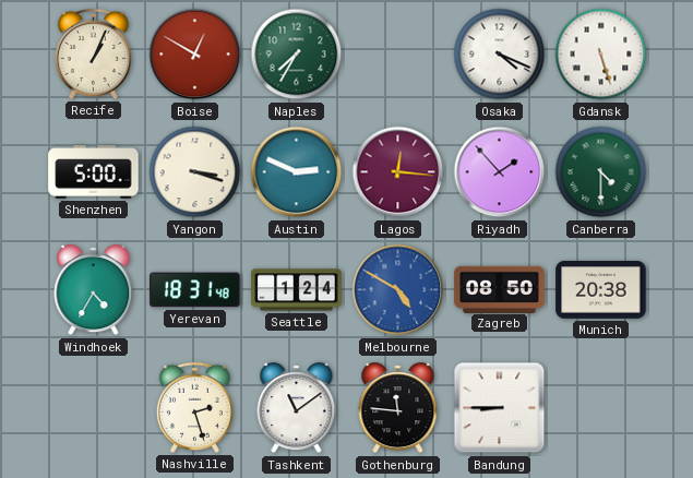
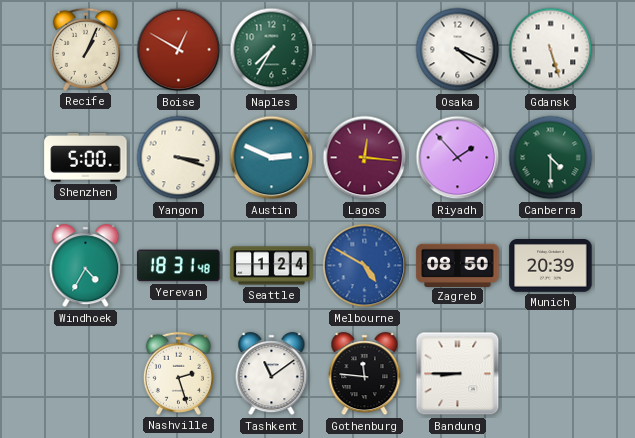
Munich: 20:38 -> 20:39
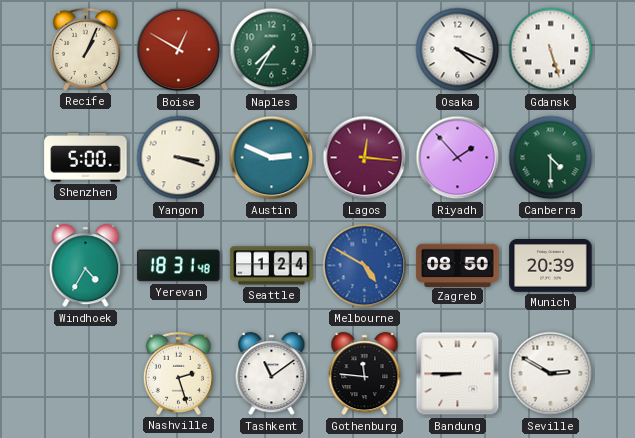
Seville: none -> 2:50
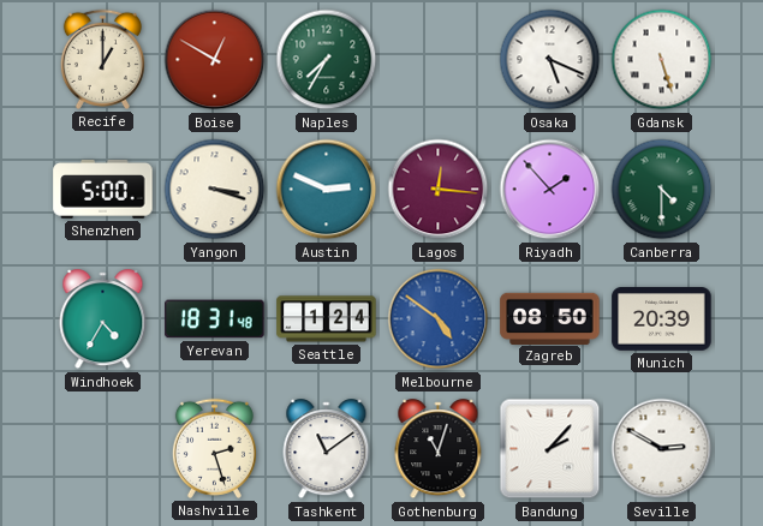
Recife: 1:04 -> 1:00
Osaka: 4:19 -> 5:19
Melbourne: 4:50 -> 4:51
Gothenburg: 11:46 -> 11:03
Bandung: 8:45 -> 2:07
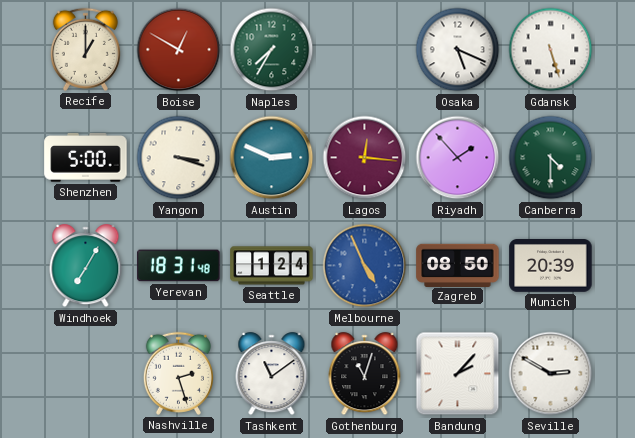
Windhoek: 4:35 -> 7:05
Melbourne: 4:51 -> 4:56
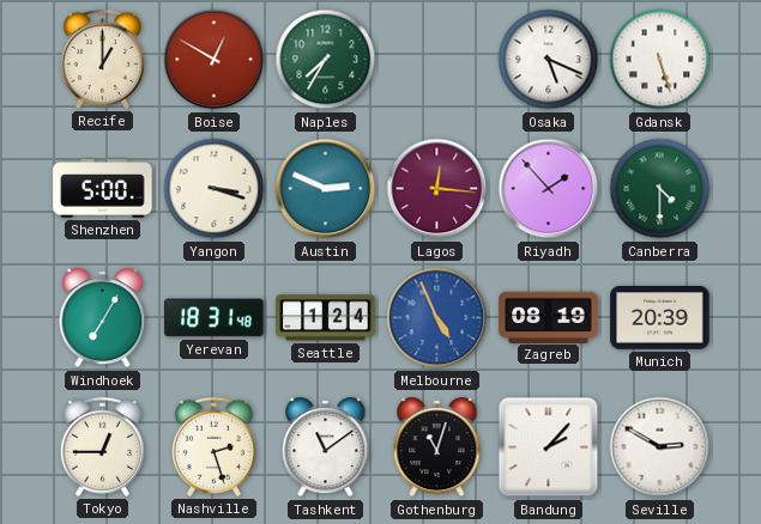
Zagreb: 08:50 -> 08:19
Tokyo: none -> 12:45
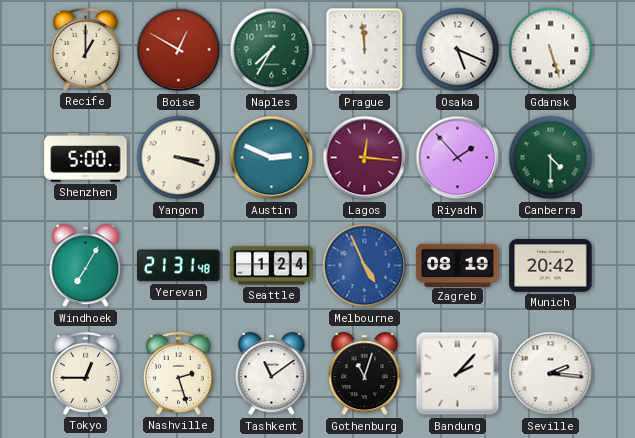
Prague: none -> 11:59
Yerevan: 18:31 -> 21:31
Munich: 20:39 -> 20:42
Seville: 2:50 -> 2:16
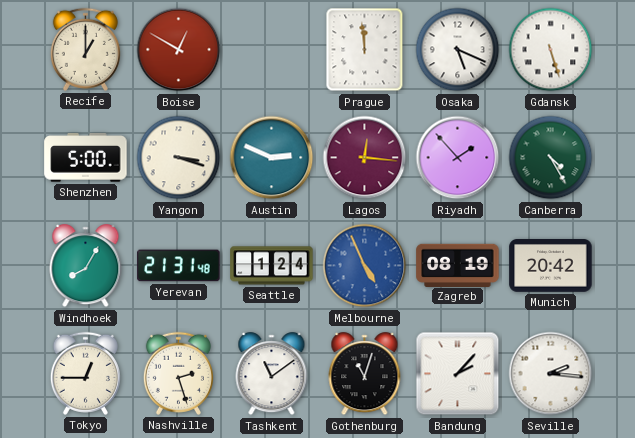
Naples: 7:35 -> none
Canberra: 4:30 -> 4:25
Windhoek: 7:05 -> 8:05
